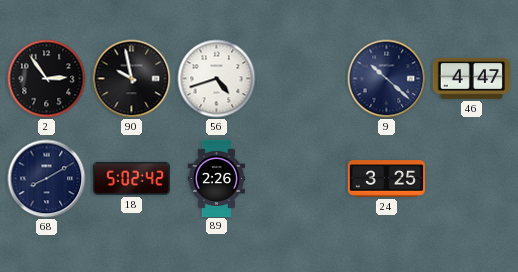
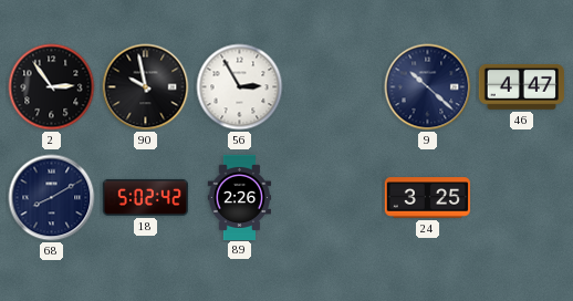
56: 4:42 -> 2:55
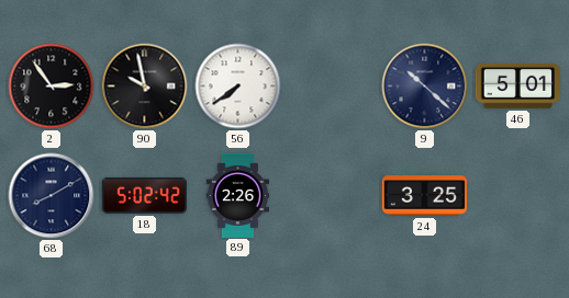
56: 2:55 -> 7:39
46: 4:47 -> 5:01
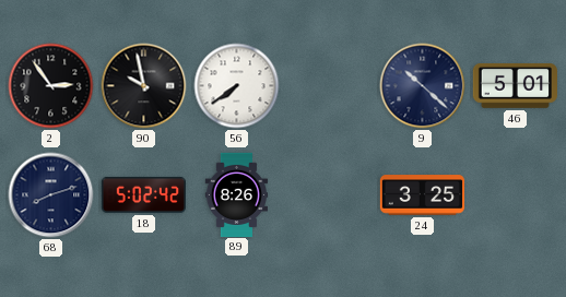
68: 8:10 -> 8:12
89: 2:26 -> 8:26
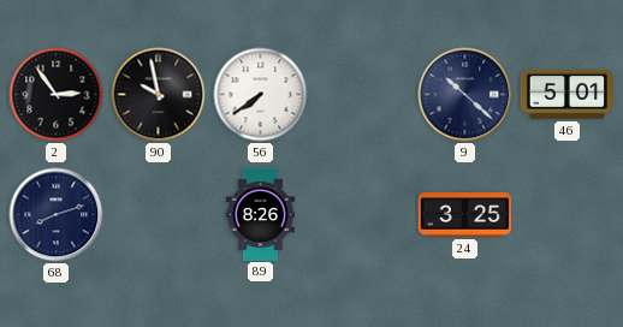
18: 5:02 -> none
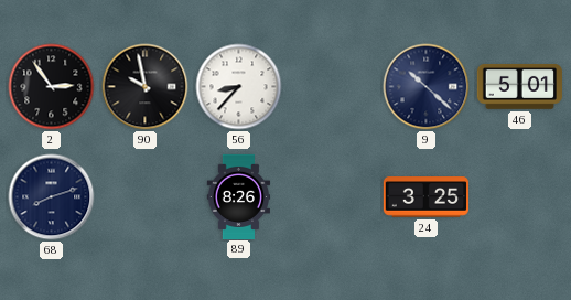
56: 7:39 -> 8:37
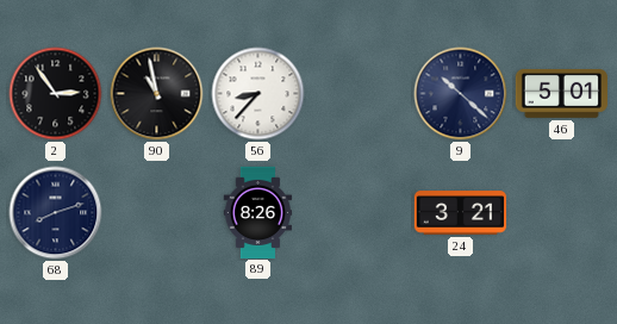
90: 9:58 -> 10:58
24: 3:25 -> 3:21
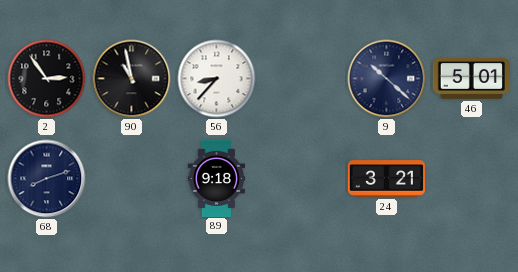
89: 8:26 -> 9:18
